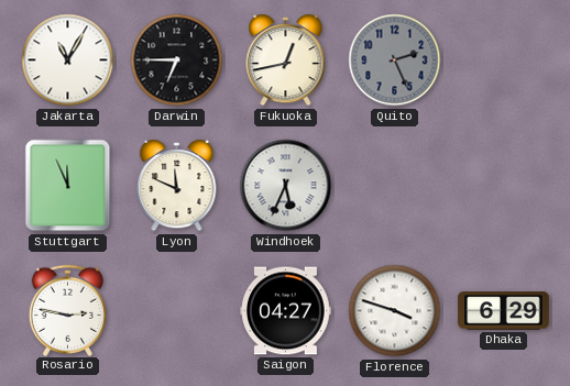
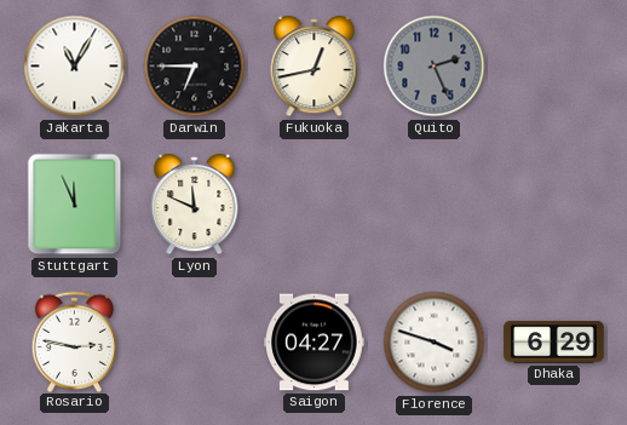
Windhoek: 5:34 -> none
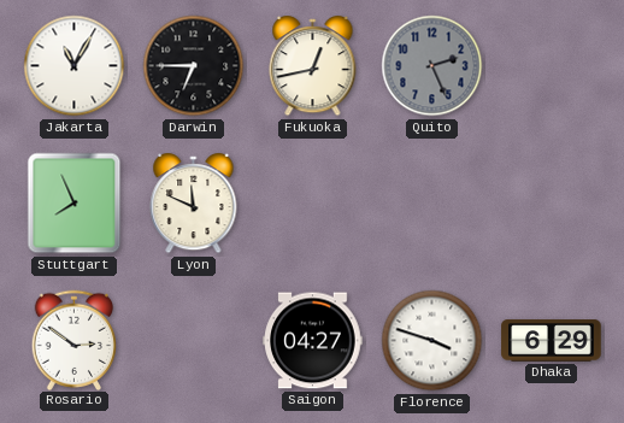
Stuttgart: 11:56 -> 7:56
Rosario: 2:47 -> 2:51
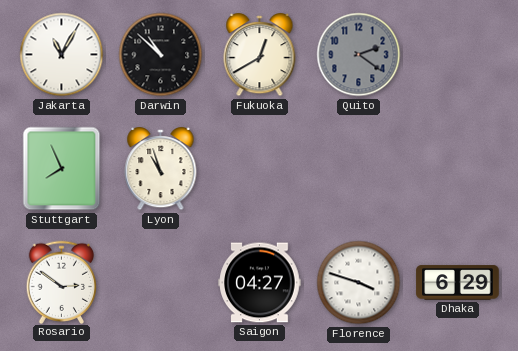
Darwin: 6:45 -> 10:52
Fukuoka: 12:43 -> 12:40
Quito: 2:26 -> 2:21
Lyon: 11:49 -> 10:57
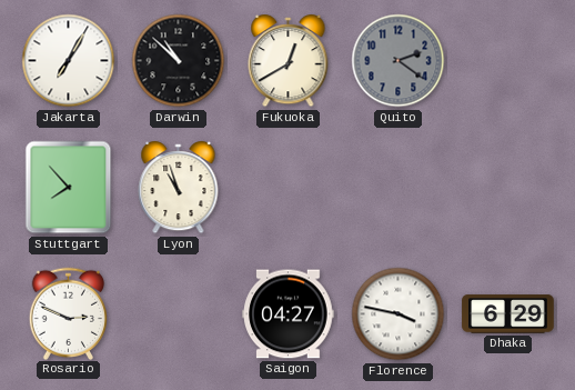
Jakarta: 11:05 -> 7:05
Stuttgart: 7:56 -> 7:53
Rosario: 2:51 -> 2:49
Florence: 3:48 -> 3:47
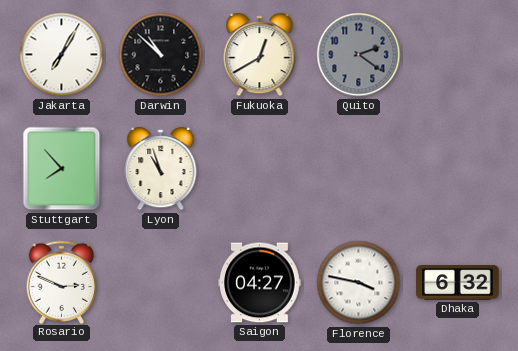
Dhaka: 6:29 -> 6:32
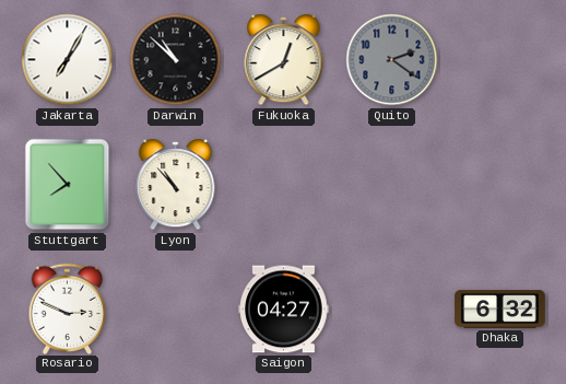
Lyon: 10:57 -> 10:53
Florence: 3:47 -> none
